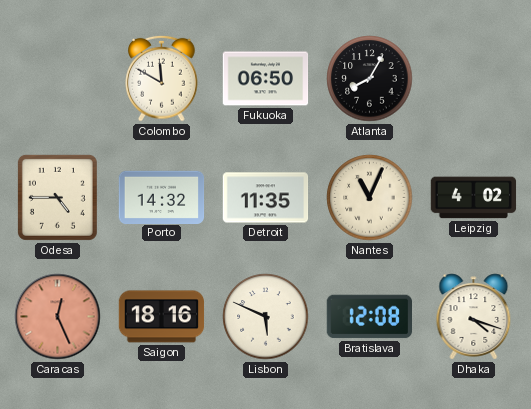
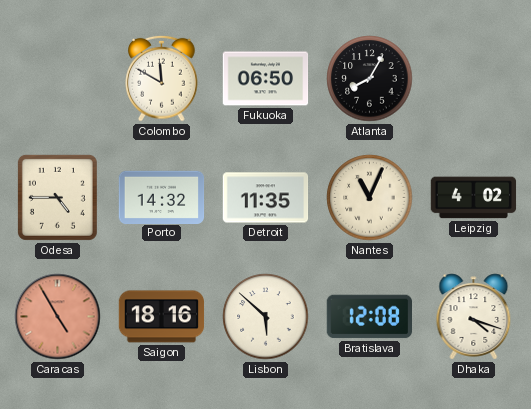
Caracas: 12:26 -> 4:55
Lisbon: 5:49 -> 5:52
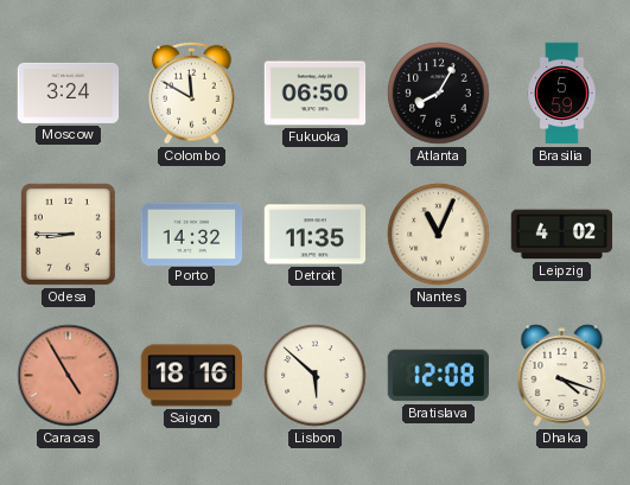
Moscow: none -> 3:24
Brasilia: none -> 5:59
Odesa: 4:45 -> 8:45
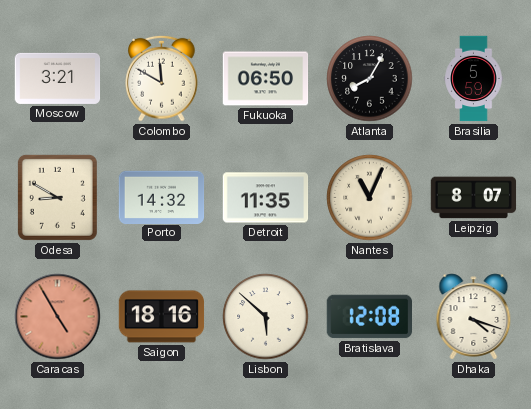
Moscow: 3:24 -> 3:21
Odesa: 8:45 -> 8:50
Leipzig: 4:02 -> 8:07
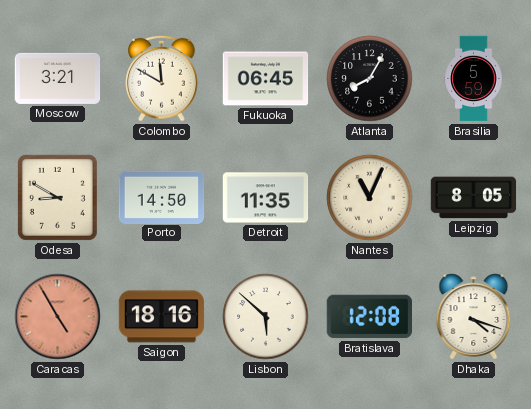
Fukuoka: 06:50 -> 06:45
Porto: 14:32 -> 14:50
Leipzig: 8:07 -> 8:05
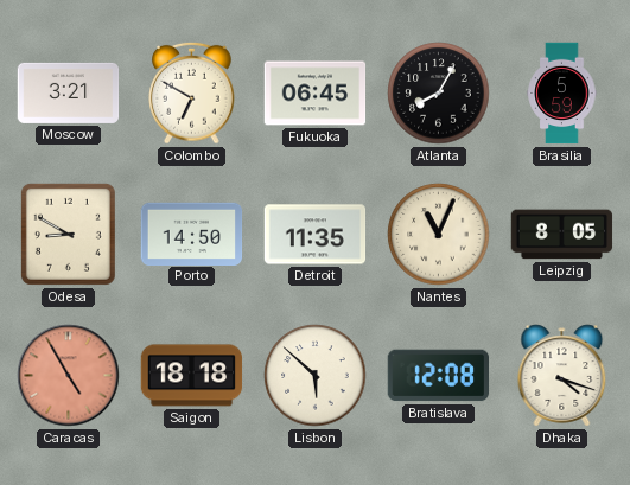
Colombo: 11:50 -> 6:50
Saigon: 18:16 -> 18:18
